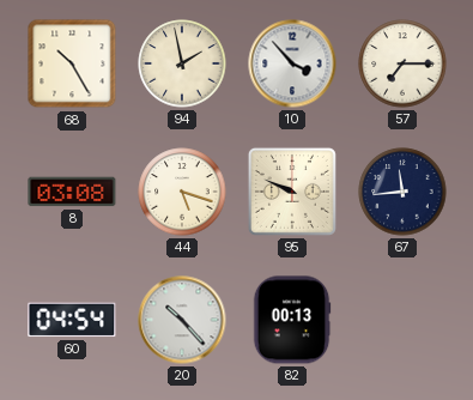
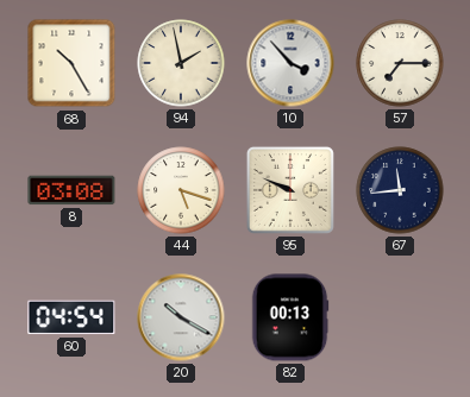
20: 10:23 -> 10:20
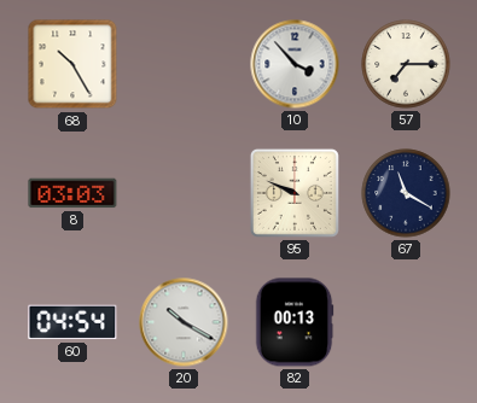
94: 1:58 -> none
8: 03:08 -> 03:03
44: 5:18 -> none
67: 11:44 -> 11:20
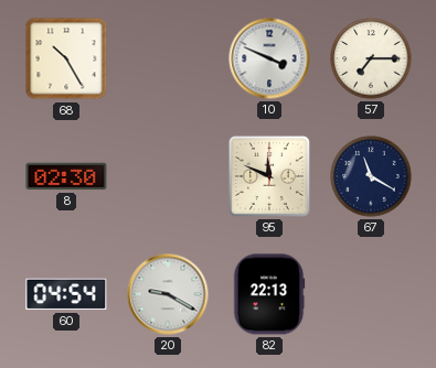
10: 3:53 -> 3:49
8: 03:03 -> 02:30
95: 9:49 -> 11:49
20: 10:20 -> 9:20
82: 00:13 -> 22:13
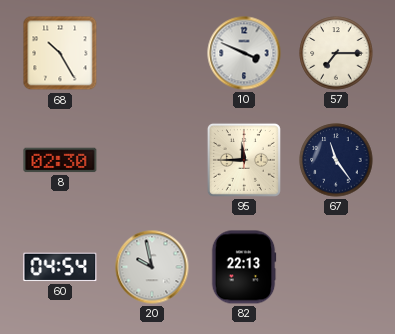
95: 11:49 -> 11:45
67: 11:20 -> 11:24
20: 9:20 -> 9:58
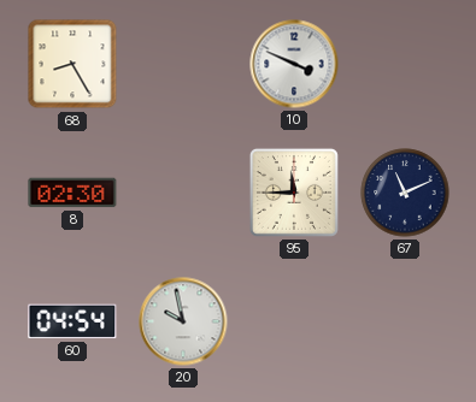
68: 10:25 -> 8:25
57: 7:15 -> none
67: 11:24 -> 11:11
82: 22:13 -> none
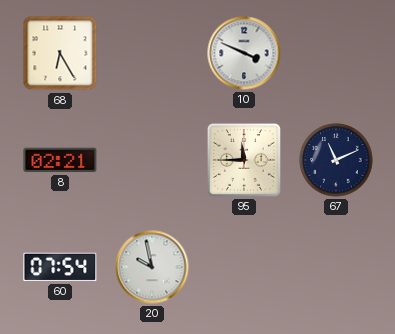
68: 8:25 -> 6:25
8: 02:30 -> 02:21
60: 04:54 -> 07:54
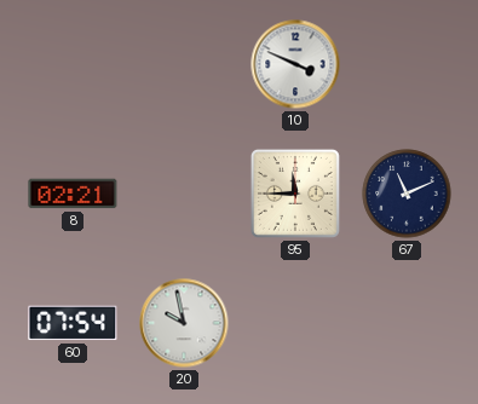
68: 6:25 -> none
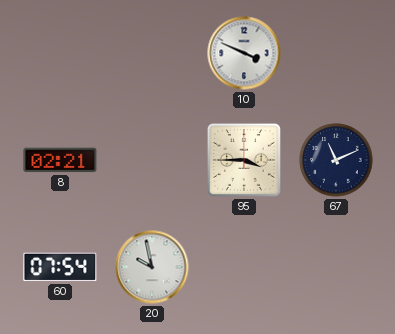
95: 11:45 -> 3:45
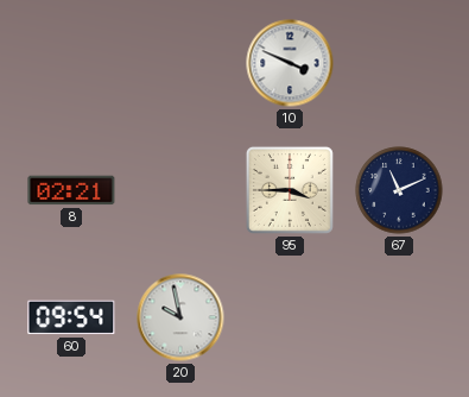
60: 07:54 -> 09:54
